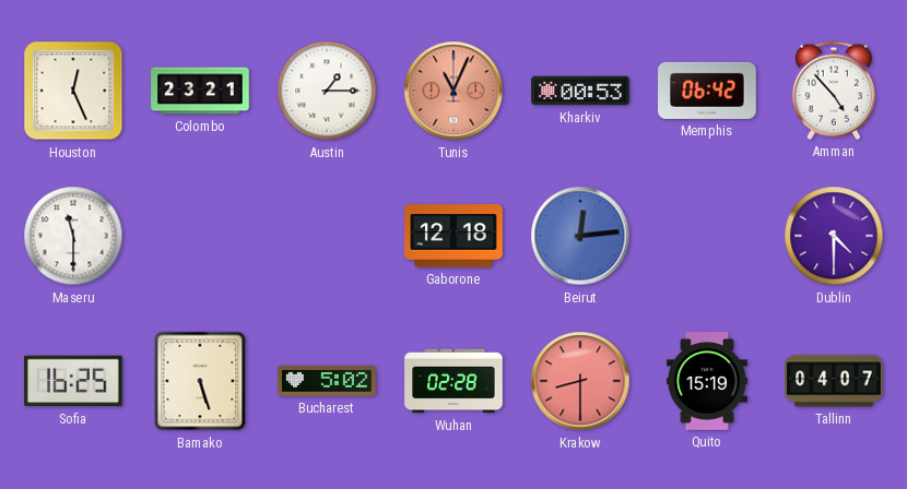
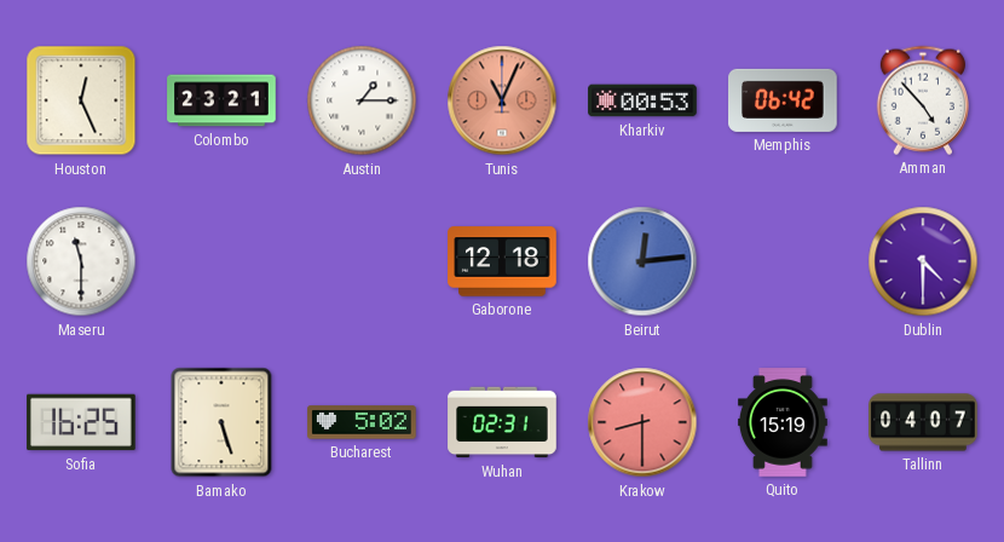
Wuhan: 02:28 -> 02:31
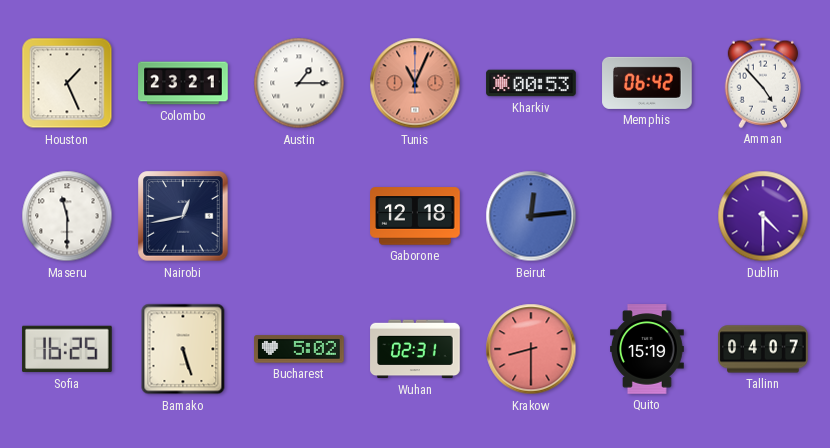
Houston: 12:26 -> 1:26
Nairobi: none -> 12:43
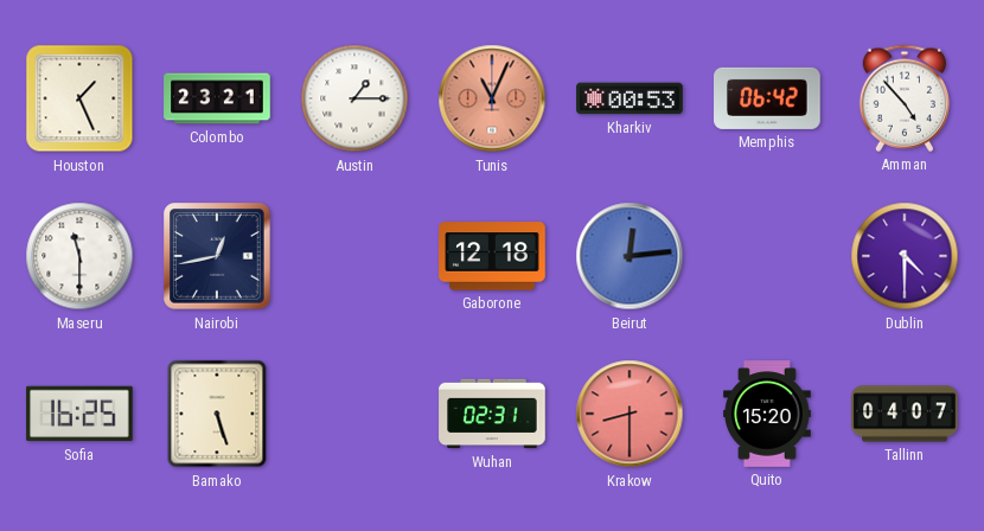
Bucharest: 5:02 -> none
Quito: 15:19 -> 15:20
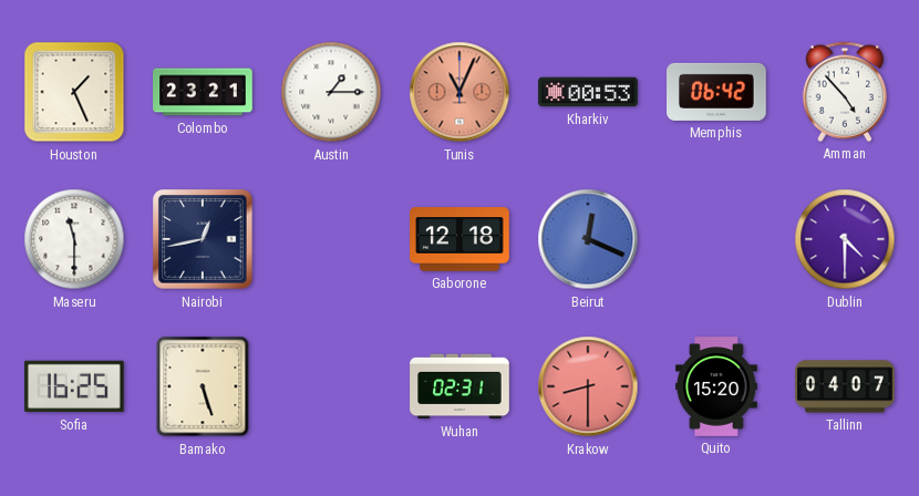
Beirut: 12:14 -> 12:19
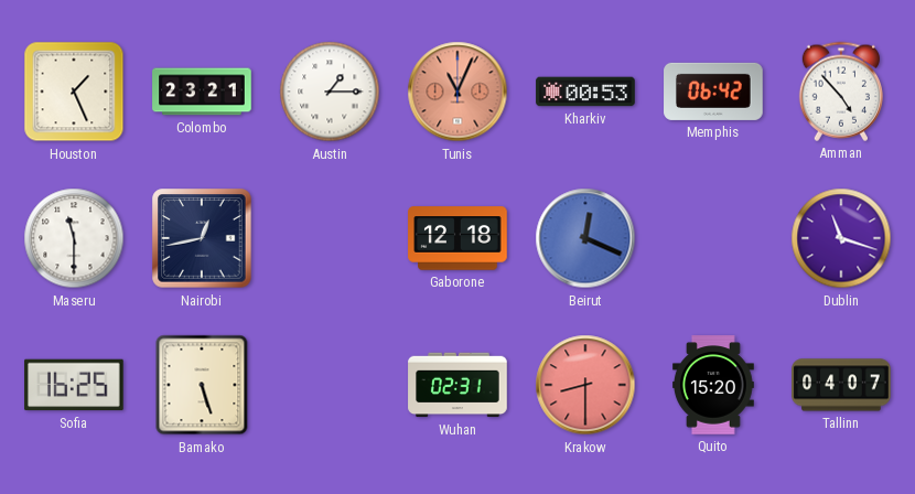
Dublin: 4:30 -> 11:18
